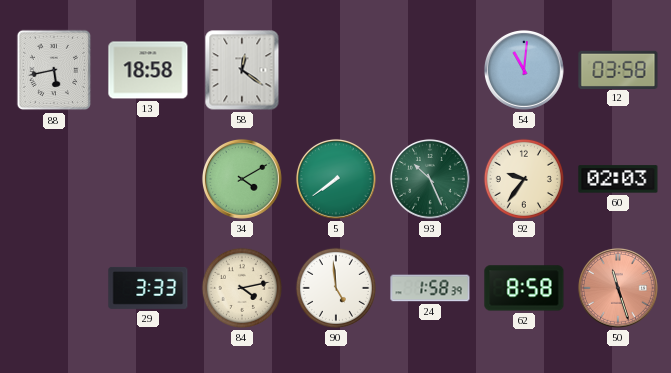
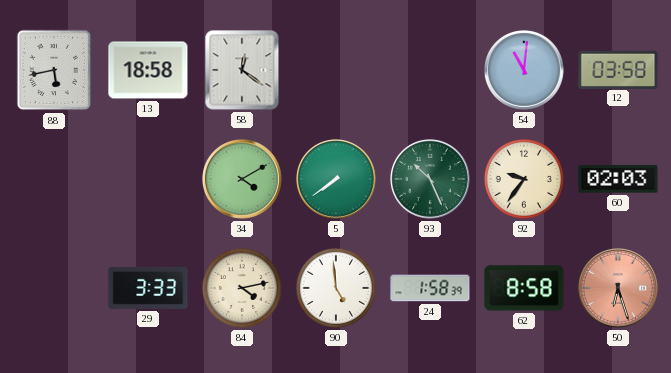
50: 11:27 -> 6:27
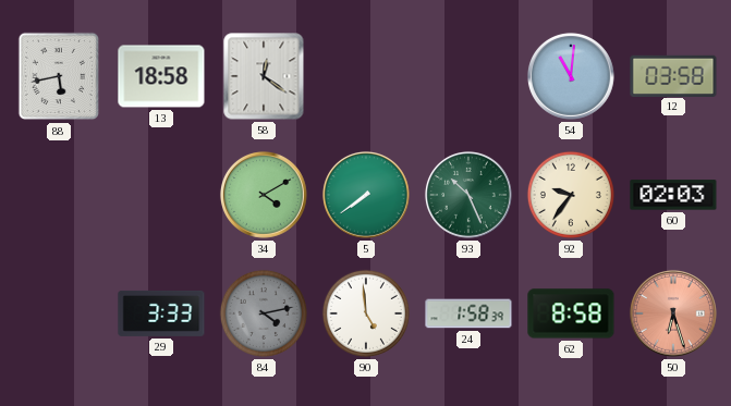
84 dial: cream -> grey
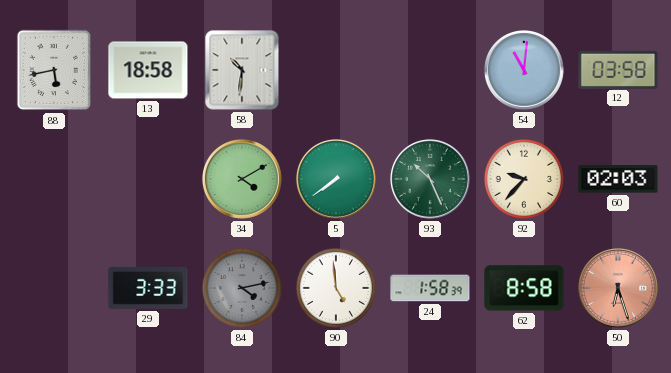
58: 12:21 -> 10:31
92: 9:36 -> 9:37
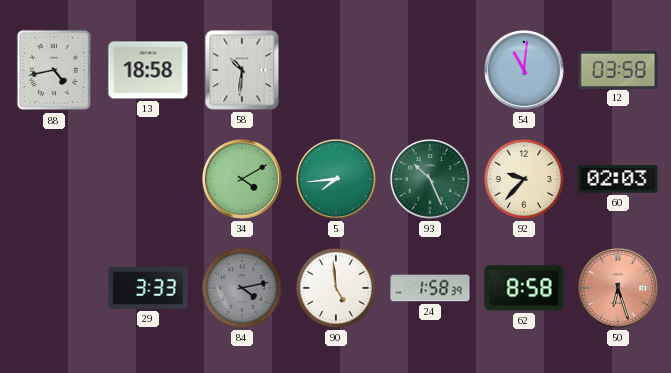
88: 5:43 -> 4:43
5: 7:39 -> 7:44
